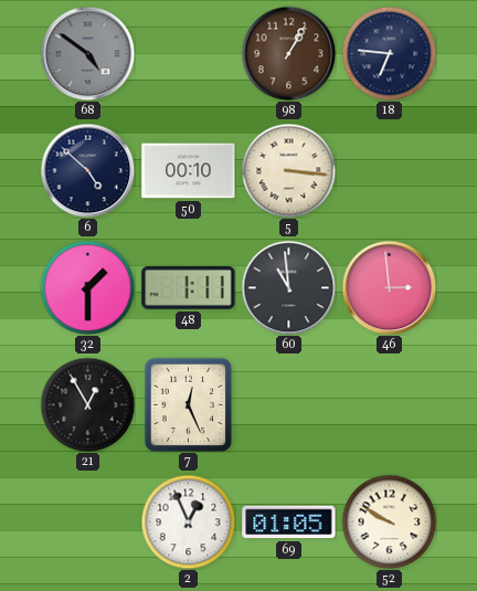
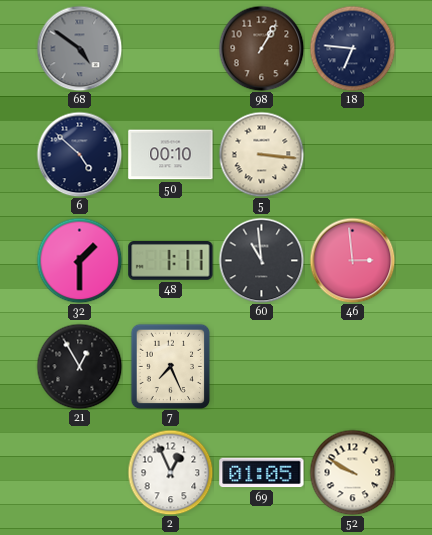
7: 12:26 -> 7:26
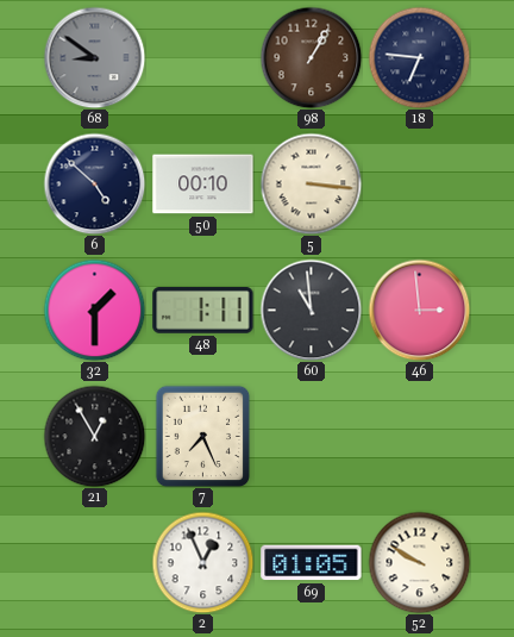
68: 4:51 -> 8:51
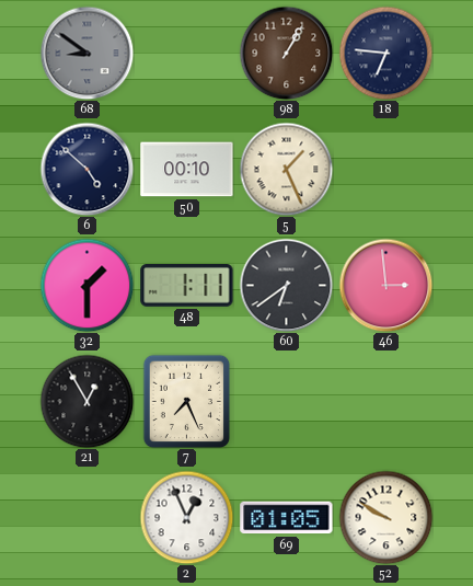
5: 3:16 -> 1:26
60: 10:59 -> 6:39
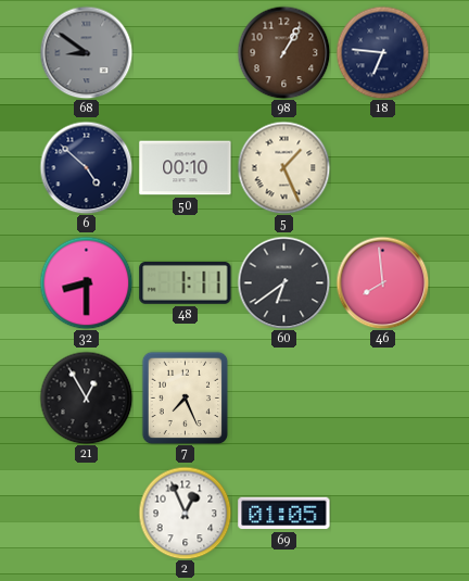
32: 1:30 -> 8:30
46: 2:59 -> 7:59
52: 9:50 -> none
